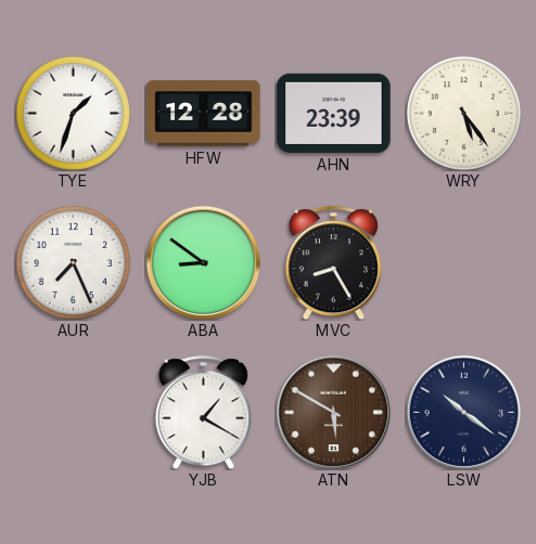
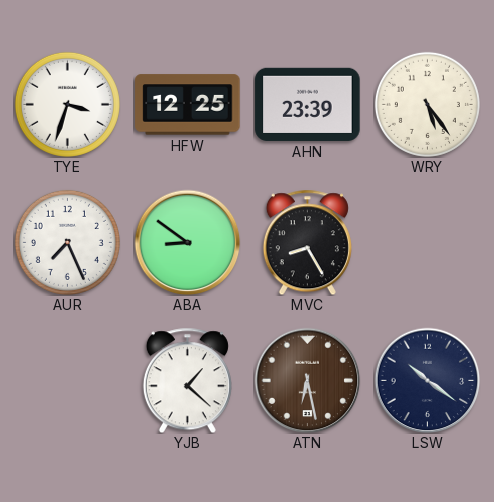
TYE: 1:33 -> 3:33
HFW: 12:28 -> 12:25
YJB: 1:20 -> 1:22
ATN: 5:50 -> 6:28
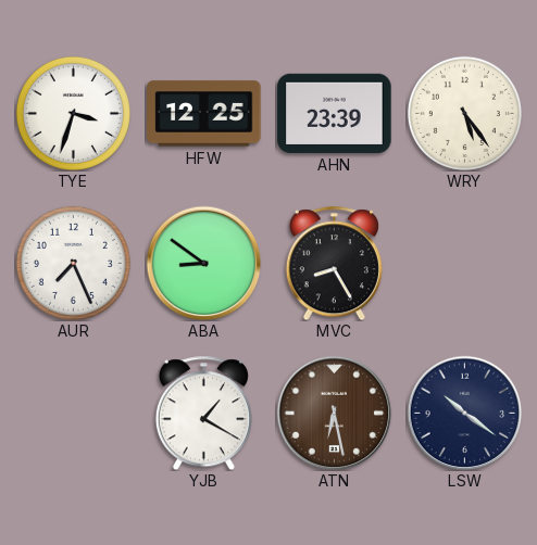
YJB: 1:22 -> 1:20
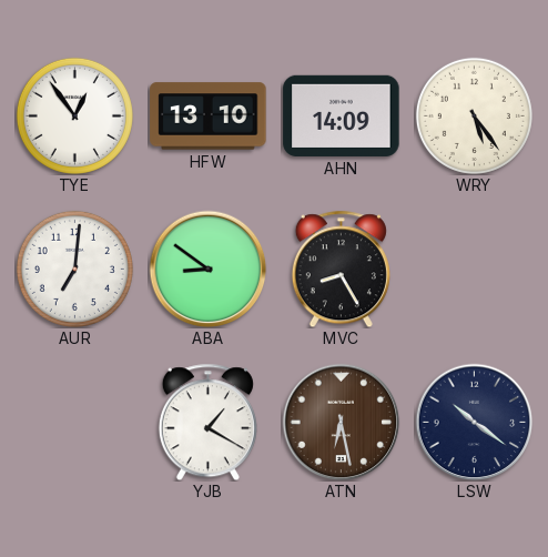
TYE: 3:33 -> 12:54
HFW: 12:25 -> 13:10
AHN: 23:39 -> 14:09
AUR: 7:26 -> 7:01
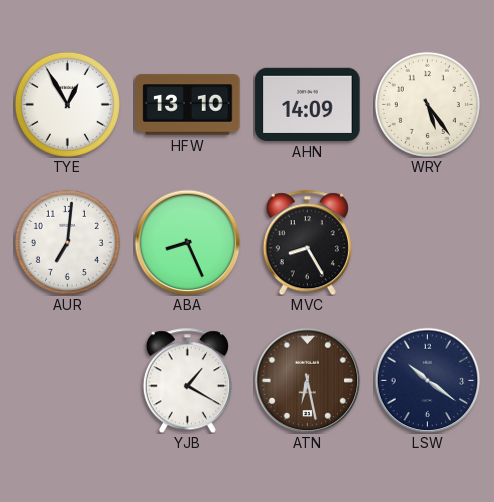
TYE: 12:54 -> 12:55
ABA: 8:51 -> 8:26
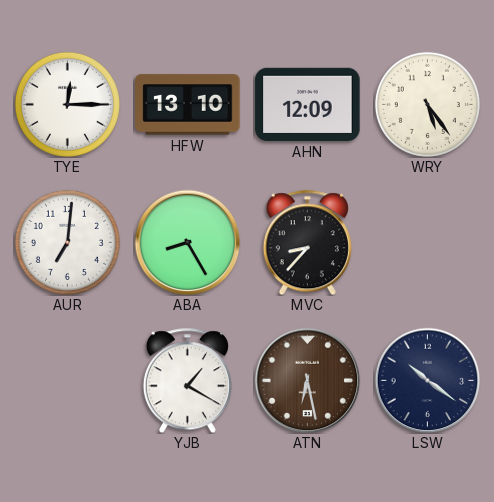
TYE: 12:55 -> 12:15
AHN: 14:09 -> 12:09
ABA: 8:26 -> 8:25
MVC: 8:25 -> 8:37
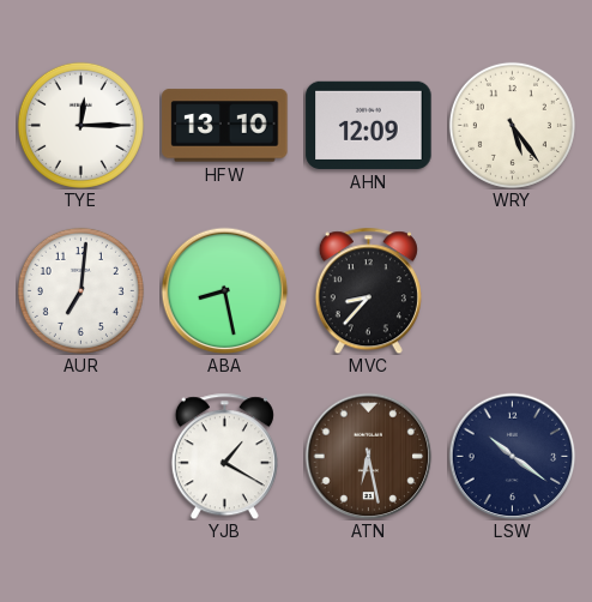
ABA: 8:25 -> 8:28
